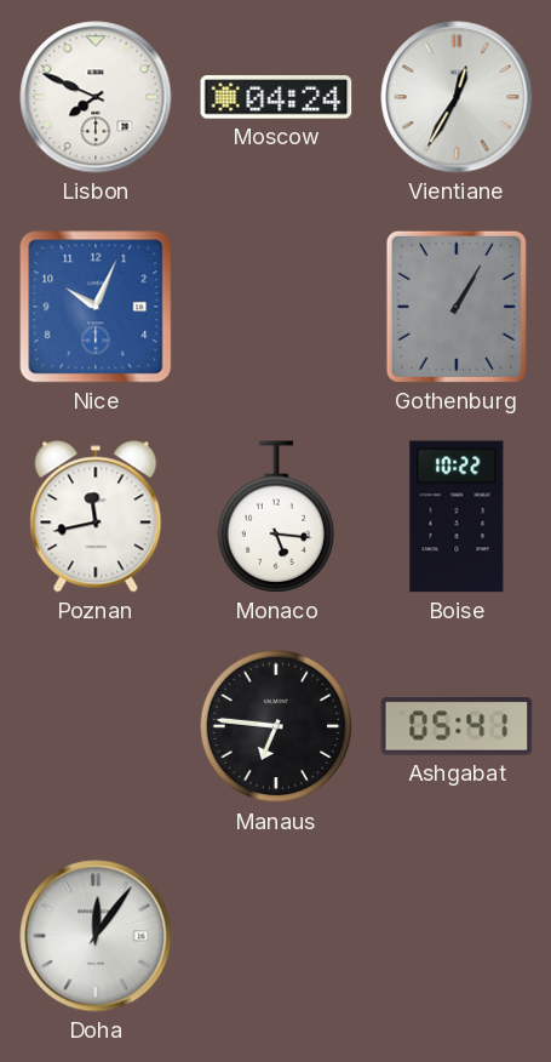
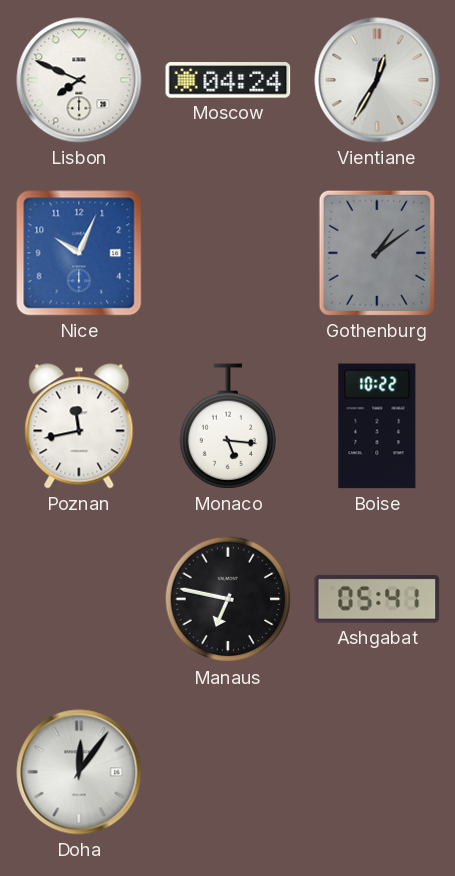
Gothenburg: 1:05 -> 1:09
Manaus: 6:46 -> 6:47
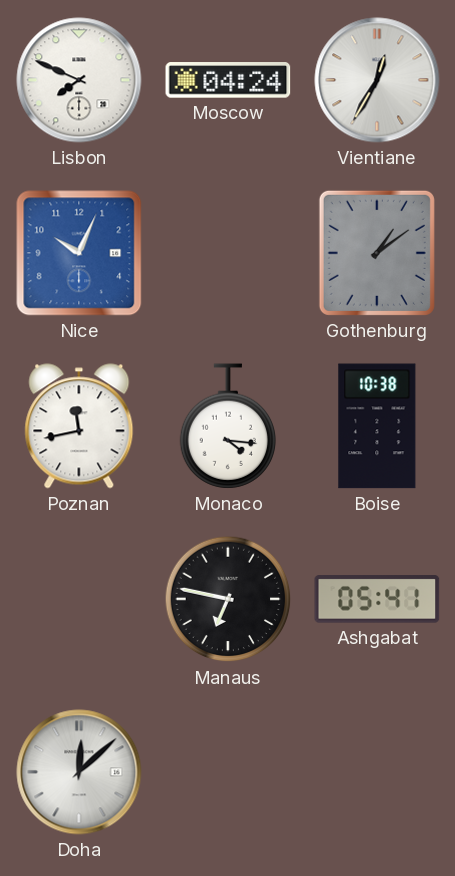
Monaco: 5:16 -> 4:16
Boise: 10:22 -> 10:38
Doha: 12:06 -> 12:08
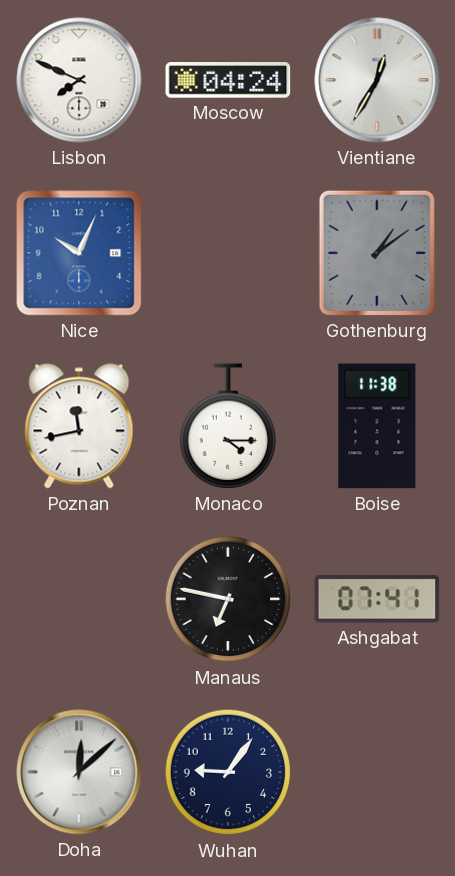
Monaco: 4:16 -> 4:15
Boise: 10:38 -> 11:38
Ashgabat: 05:41 -> 07:41
Wuhan: none -> 9:06
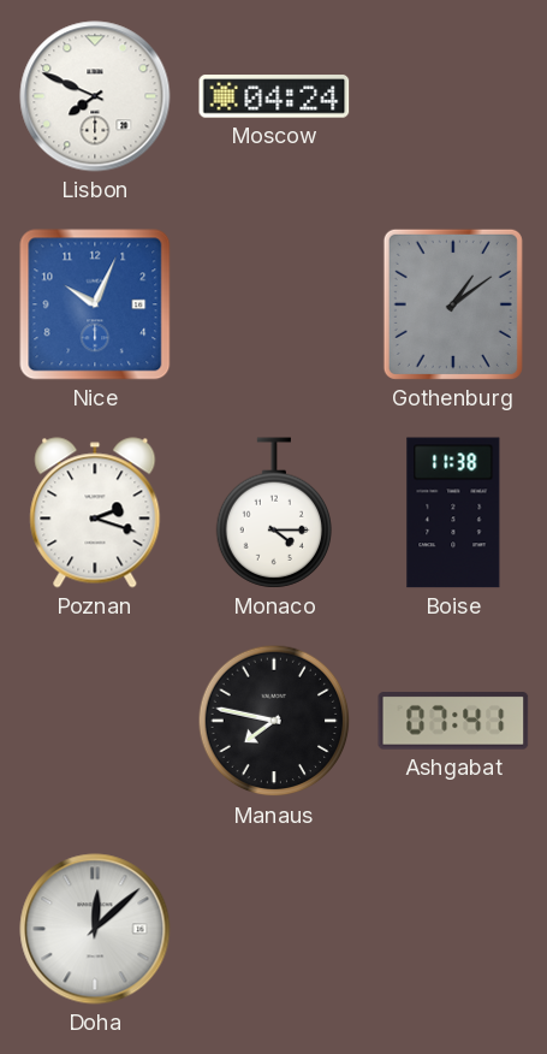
Vientiane: 12:35 -> none
Poznan: 11:43 -> 2:18
Manaus: 6:47 -> 7:47
Wuhan: 9:06 -> none
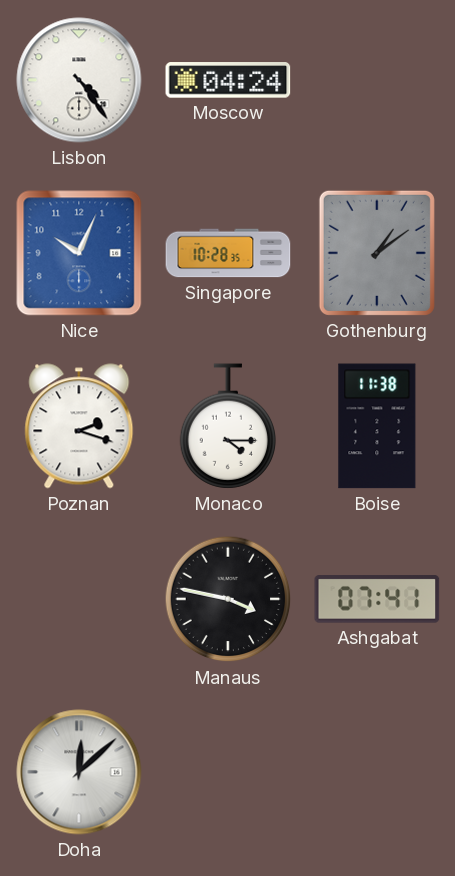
Lisbon: 7:49 -> 4:24
Singapore: none -> 10:28
Manaus: 7:47 -> 3:47
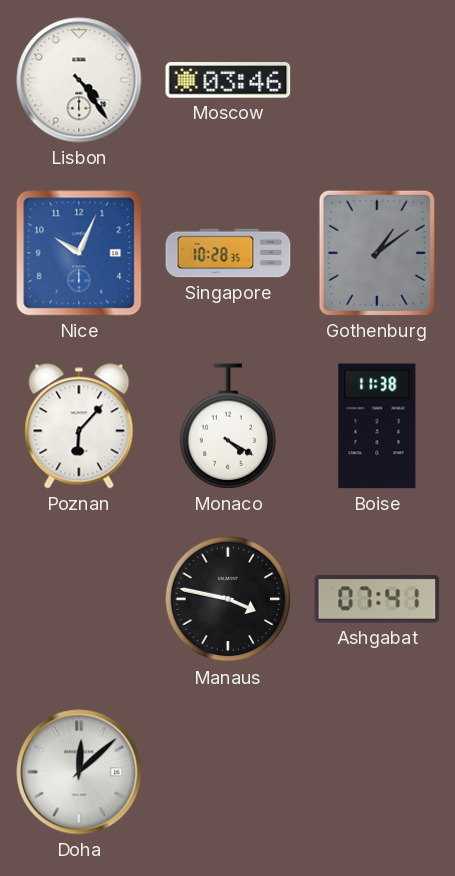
Moscow: 04:24 -> 03:46
Poznan: 2:18 -> 6:07
Monaco: 4:15 -> 4:20
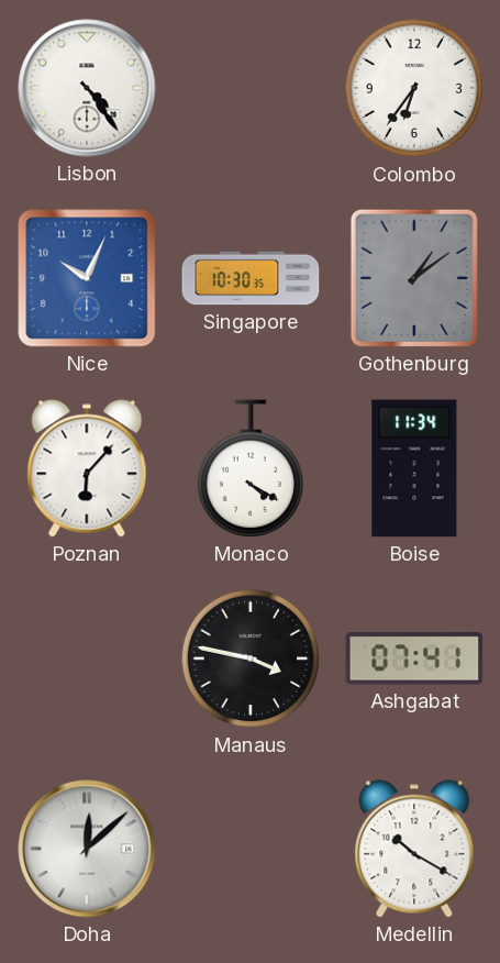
Moscow: 03:46 -> none
Colombo: none -> 6:36
Singapore: 10:28 -> 10:30
Boise: 11:38 -> 11:34
Medellin: none -> 10:20
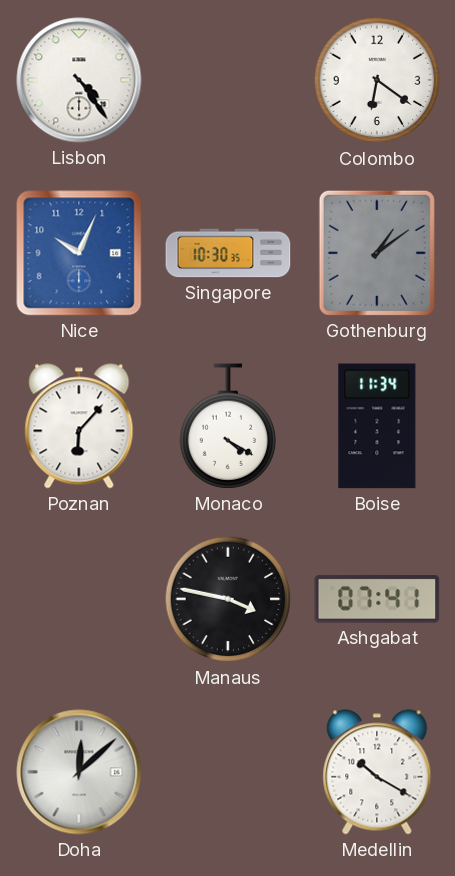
Colombo: 6:36 -> 6:21
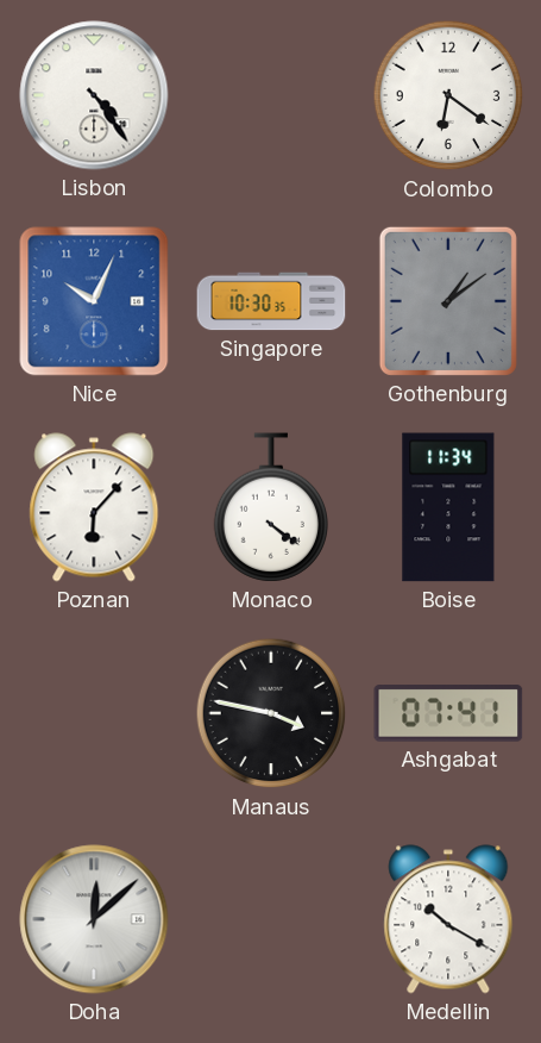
Monaco: 4:20 -> 4:21
